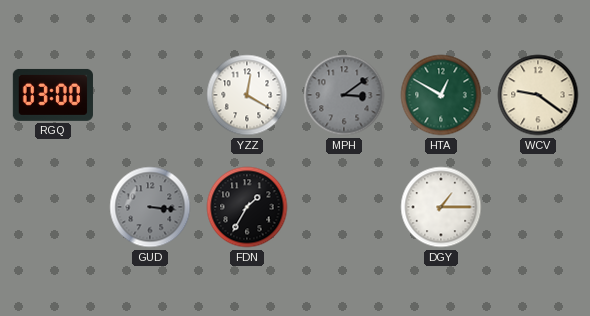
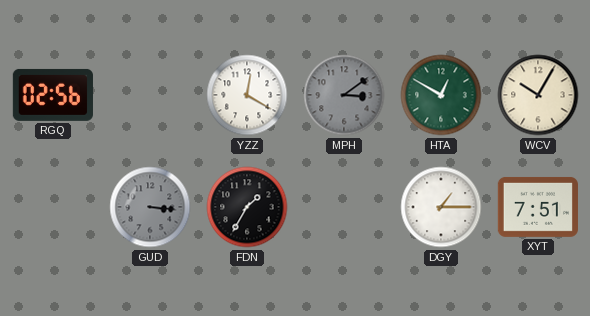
RGQ: 03:00 -> 02:56
WCV: 9:21 -> 10:05
XYT: none -> 7:51
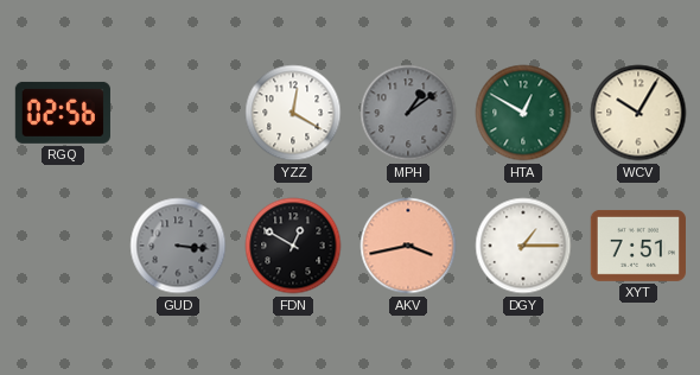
MPH: 3:09 -> 1:09
FDN: 1:35 -> 12:50
AKV: none -> 3:43
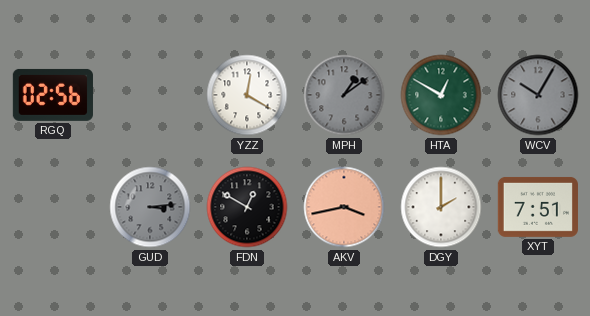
WCV dial: cream -> grey
GUD: 3:16 -> 3:14
DGY: 1:15 -> 2:00
